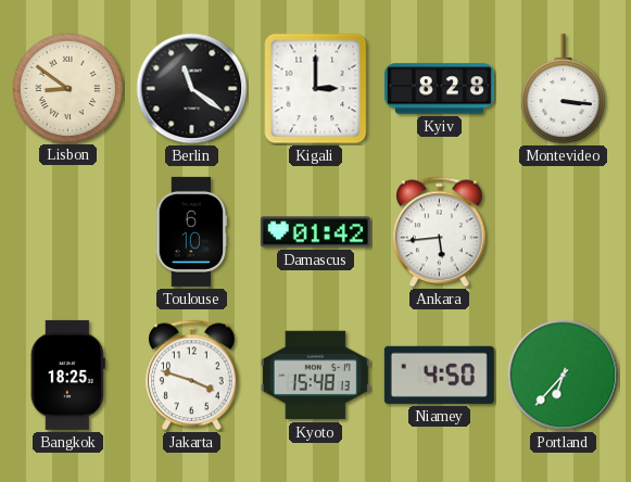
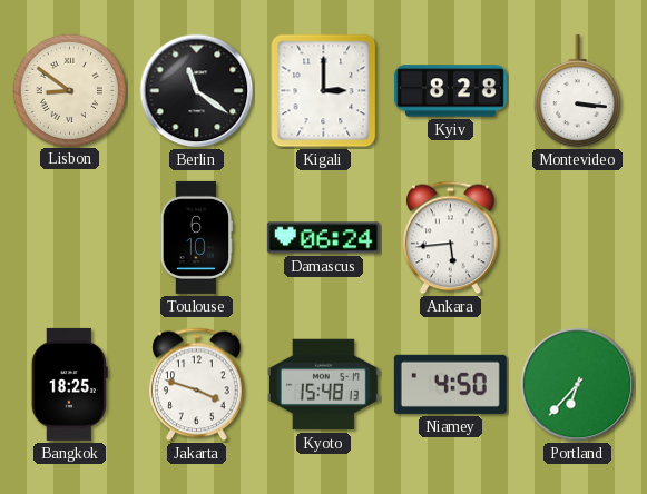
Damascus: 01:42 -> 06:24
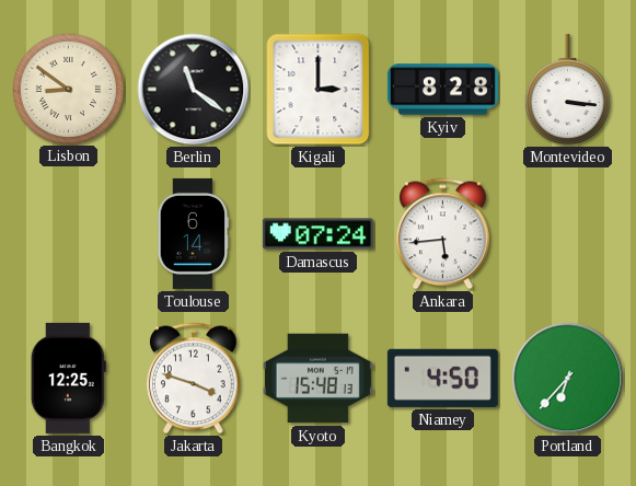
Toulouse: 6:10 -> 6:14
Damascus: 06:24 -> 07:24
Bangkok: 18:25 -> 12:25
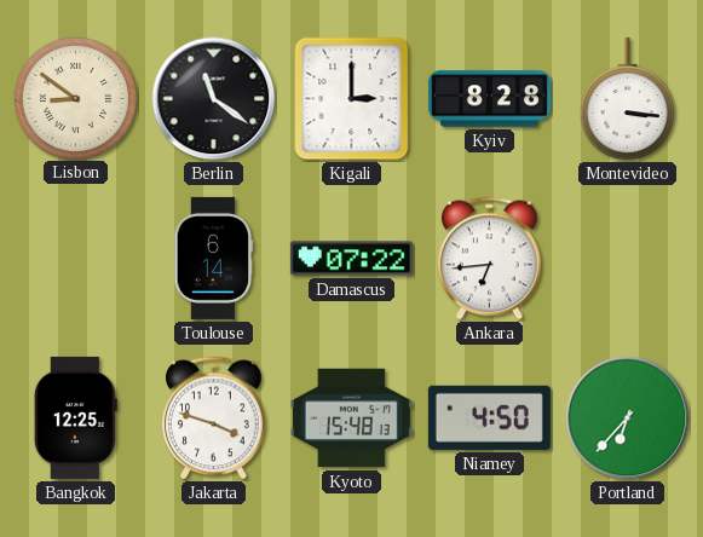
Damascus: 07:24 -> 07:22
Ankara: 5:44 -> 6:44
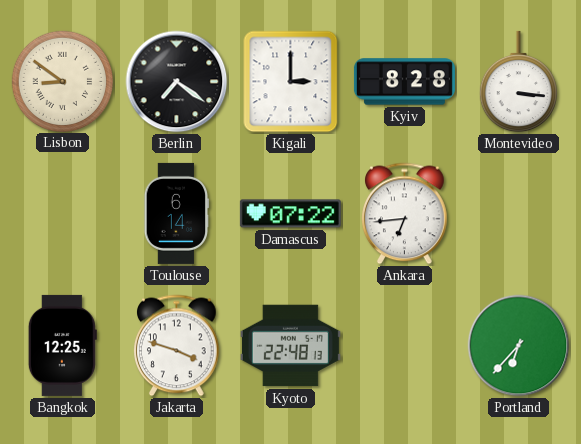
Berlin: 11:21 -> 7:21
Kyoto: 15:48 -> 22:48
Niamey: 4:50 -> none
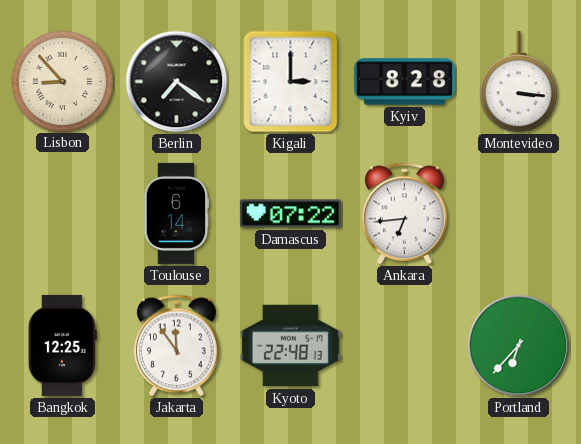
Lisbon: 8:51 -> 8:53
Jakarta: 3:48 -> 11:54
